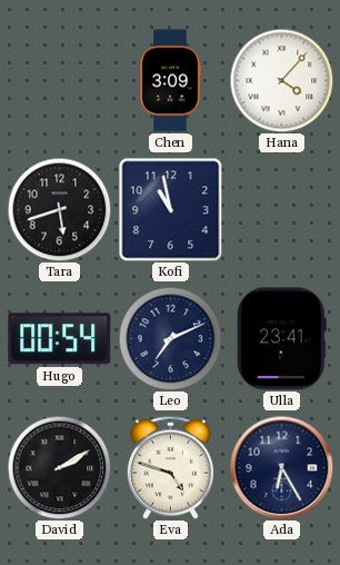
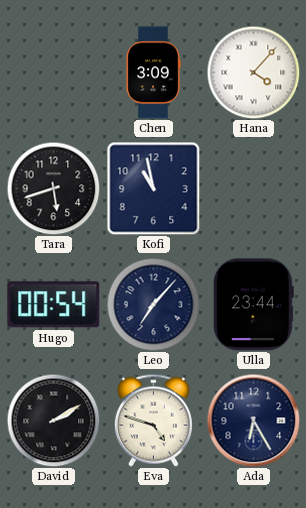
Leo: 7:11 -> 7:07
Ulla: 23:41 -> 23:44
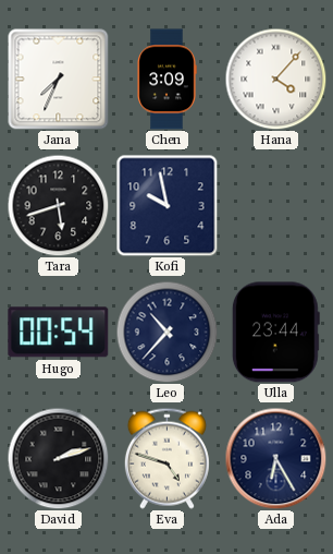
Jana: none -> 7:34
Kofi: 10:58 -> 9:58
Leo: 7:07 -> 10:37
David: 2:10 -> 2:12
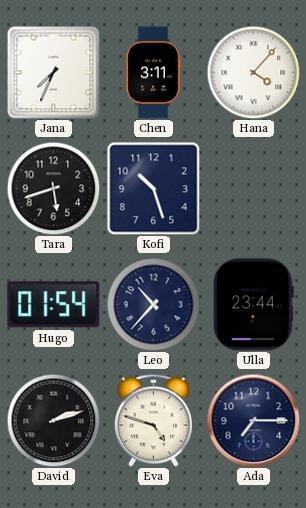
Chen: 3:09 -> 3:11
Kofi: 9:58 -> 10:27
Hugo: 00:54 -> 01:54
Ada: 6:25 -> 7:15
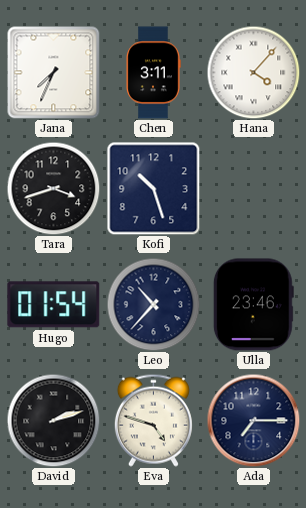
Tara: 5:42 -> 3:42
Ulla: 23:44 -> 23:46
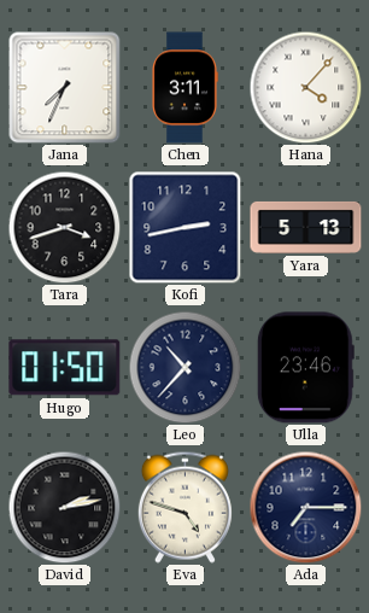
Kofi: 10:27 -> 2:43
Yara: none -> 5:13
Hugo: 01:54 -> 01:50
David: 2:12 -> 2:13
